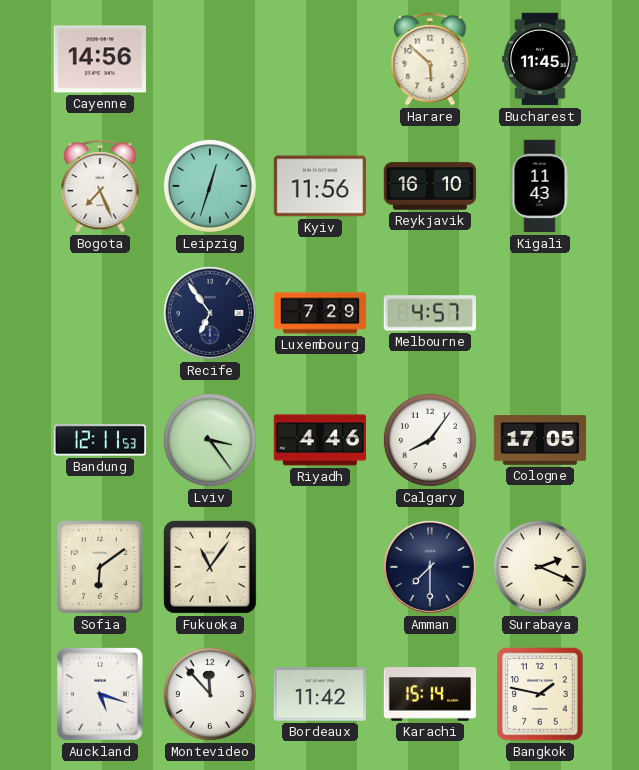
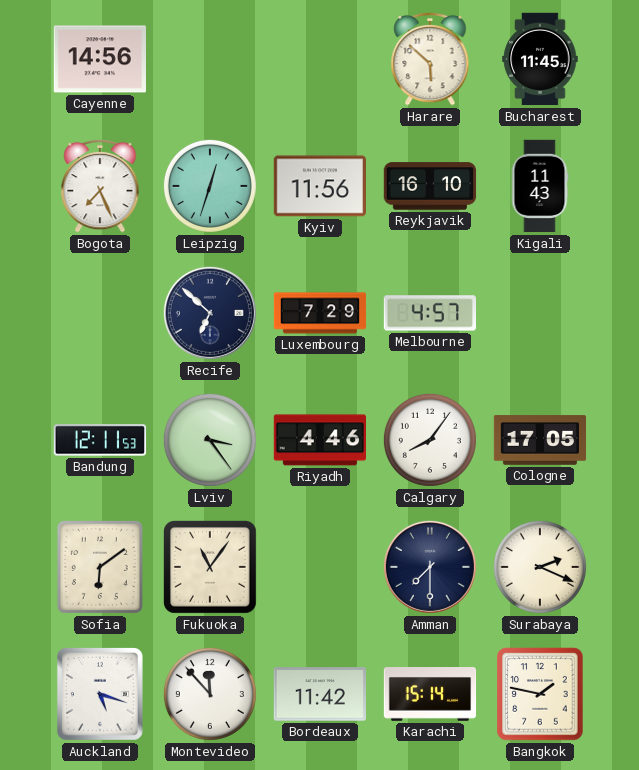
Recife: 6:54 -> 6:52
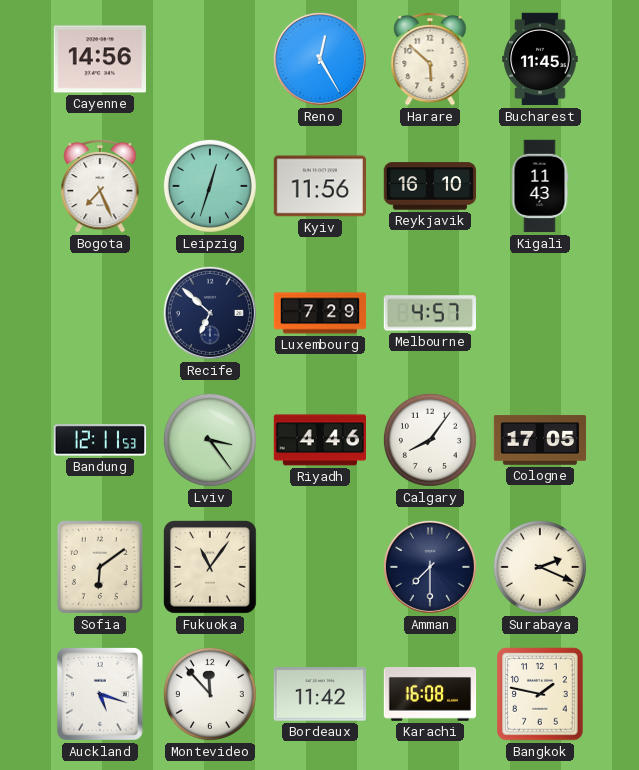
Reno: none -> 12:25
Karachi: 15:14 -> 16:08
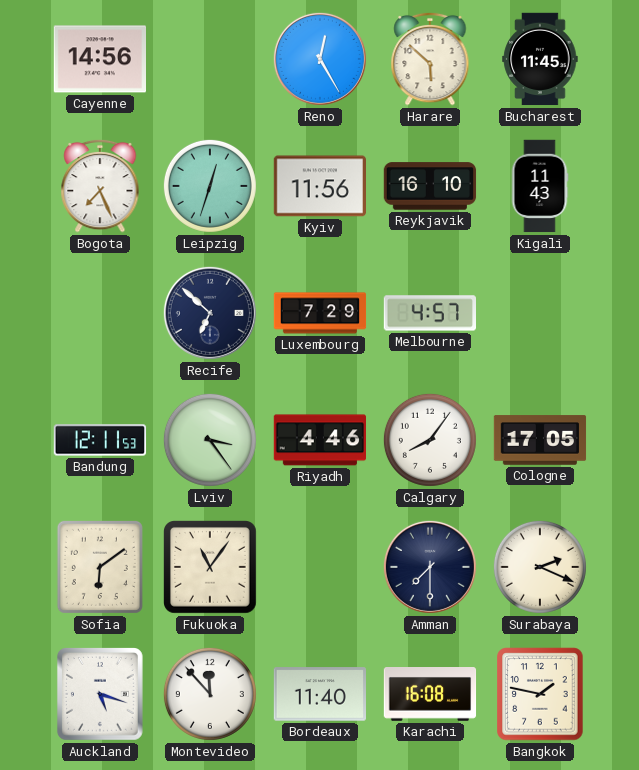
Bordeaux: 11:42 -> 11:40
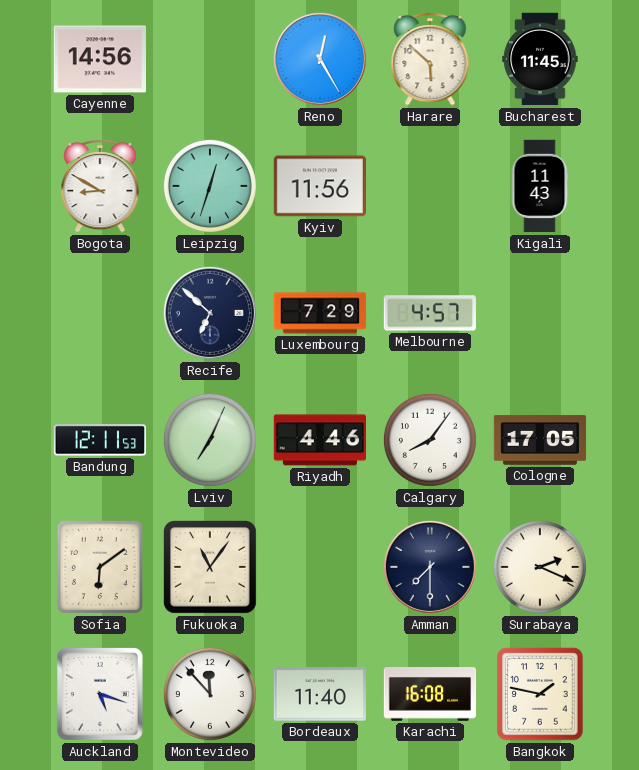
Bogota: 7:26 -> 8:50
Reykjavik: 16:10 -> none
Lviv: 3:24 -> 7:04
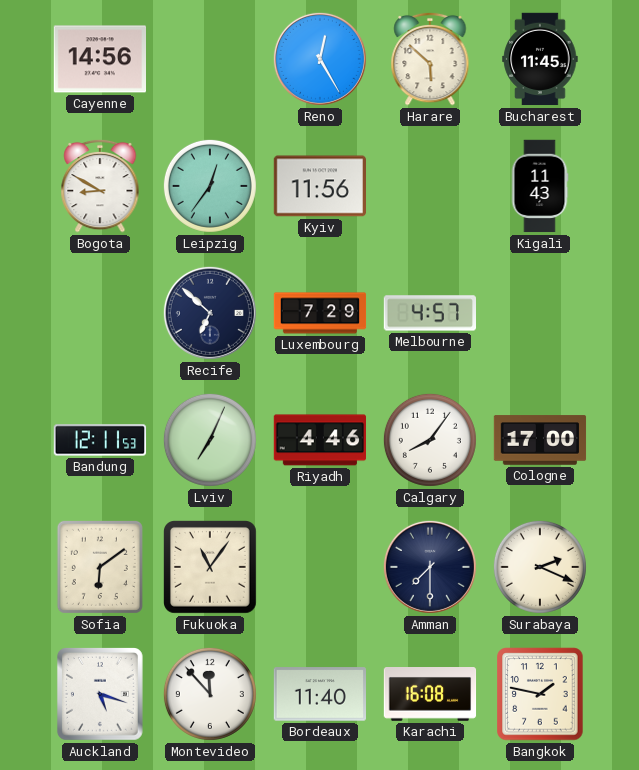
Leipzig: 12:33 -> 12:36
Cologne: 17:05 -> 17:00
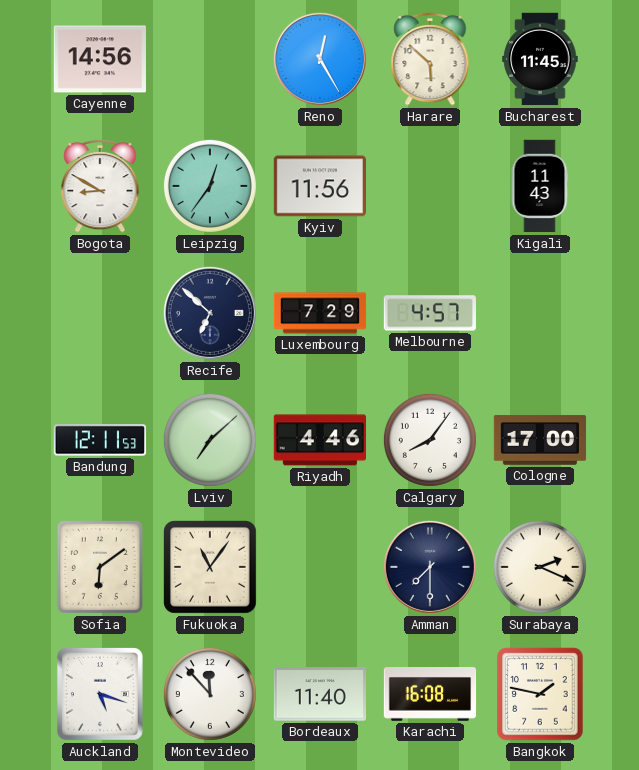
Lviv: 7:04 -> 7:08
